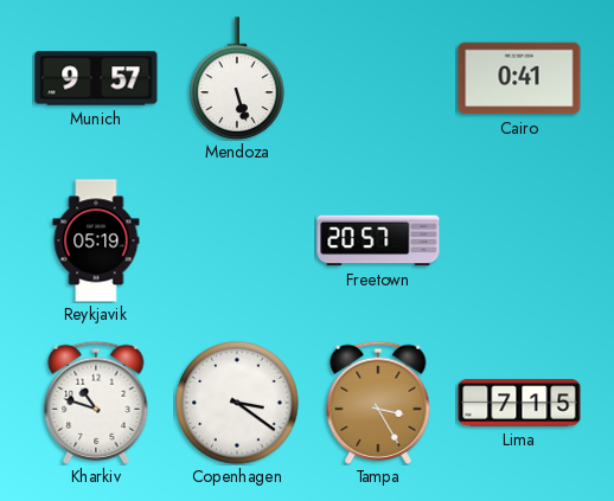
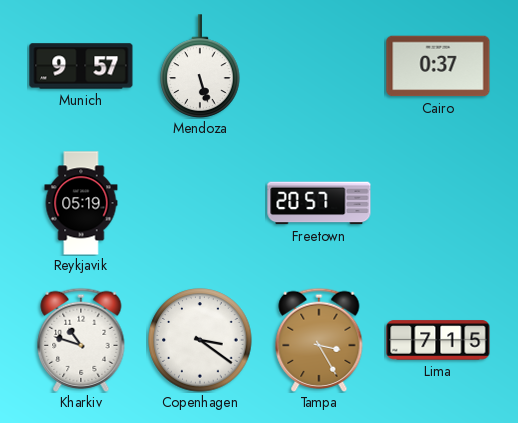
Cairo: 0:41 -> 0:37
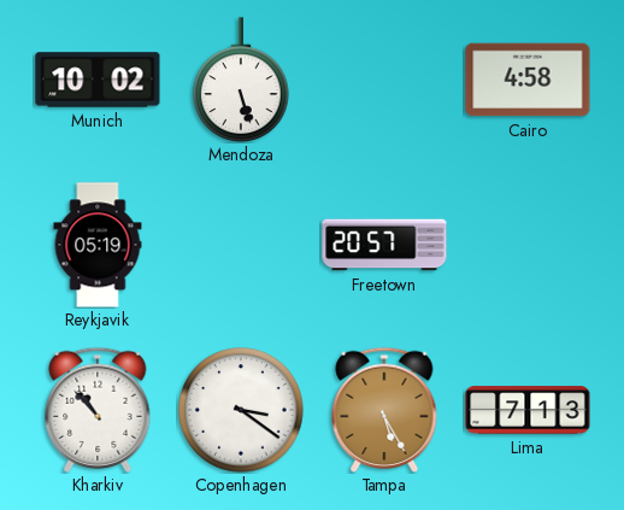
Munich: 9:57 -> 10:02
Cairo: 0:37 -> 4:58
Kharkiv: 10:48 -> 10:53
Tampa: 3:25 -> 5:25
Lima: 7:15 -> 7:13
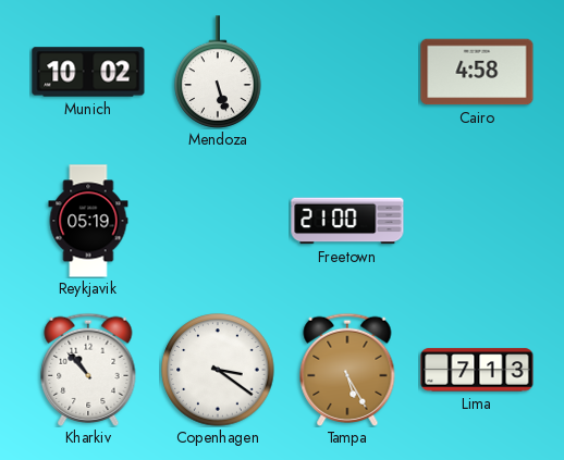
Freetown: 20:57 -> 21:00
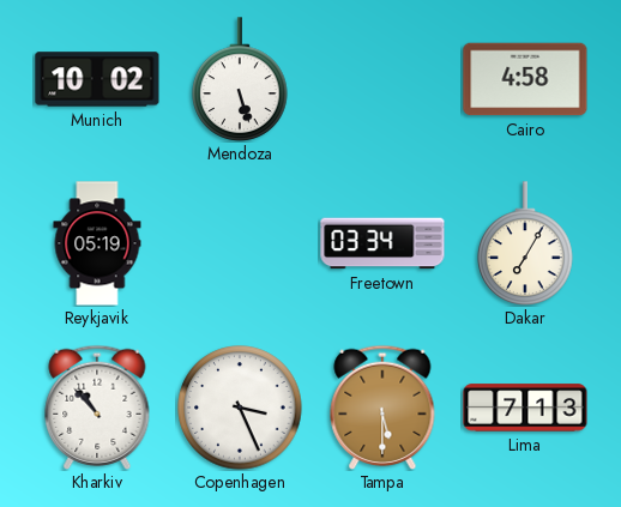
Freetown: 21:00 -> 03:34
Dakar: none -> 7:05
Copenhagen: 3:21 -> 3:26
Tampa: 5:25 -> 5:30
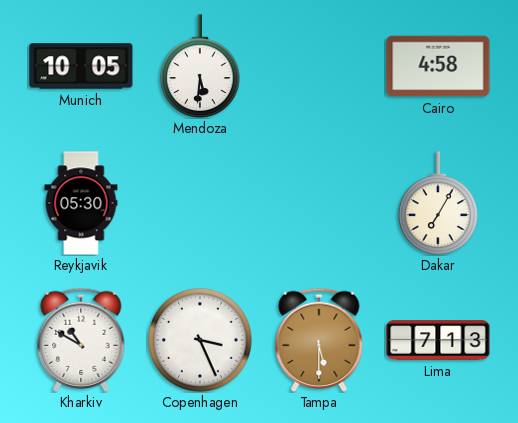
Munich: 10:02 -> 10:05
Mendoza: 5:27 -> 5:31
Reykjavik: 05:19 -> 05:30
Freetown: 03:34 -> none
Kharkiv: 10:53 -> 10:50
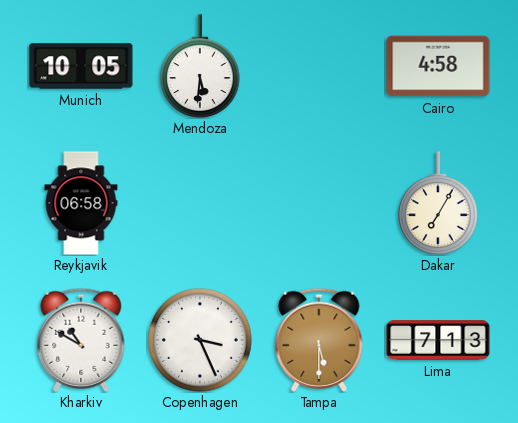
Reykjavik: 05:30 -> 06:58
